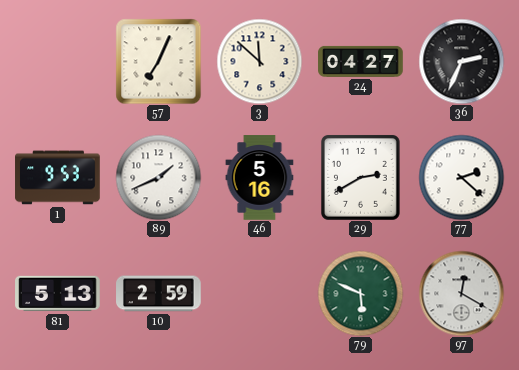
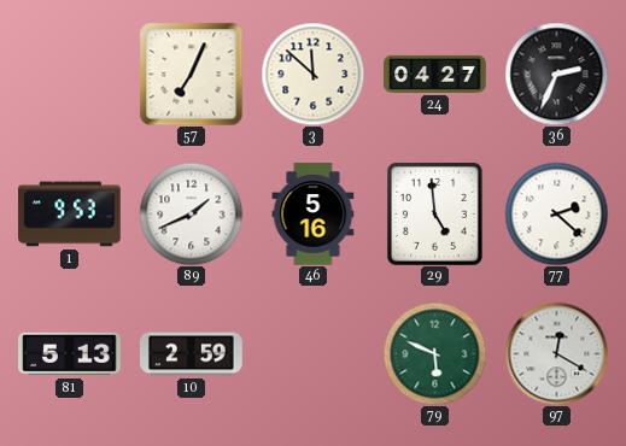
29: 2:40 -> 4:59
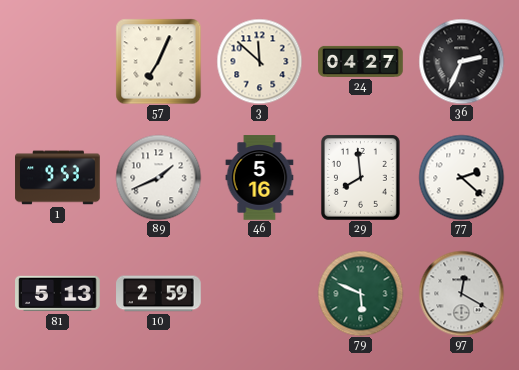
29: 4:59 -> 7:59
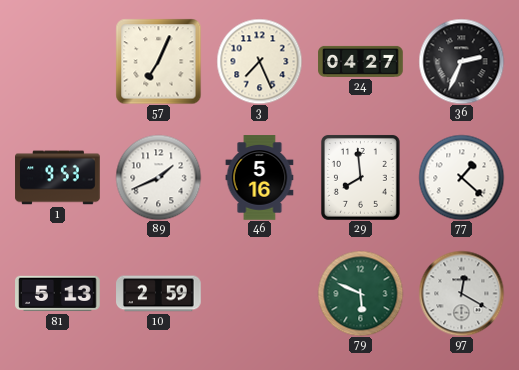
3: 11:52 -> 7:26
77: 2:22 -> 1:22
